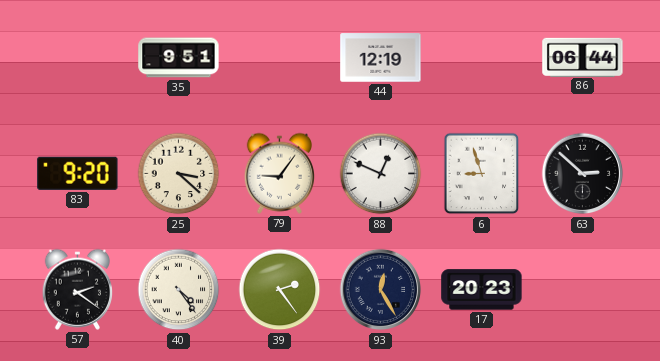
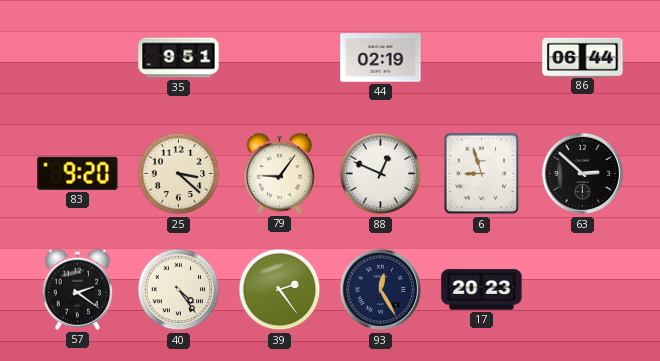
44: 12:19 -> 02:19
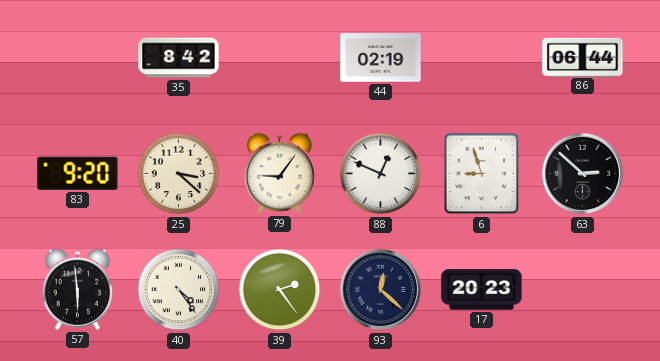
35: 9:51 -> 8:42
57: 2:21 -> 5:59
93: 12:25 -> 12:22
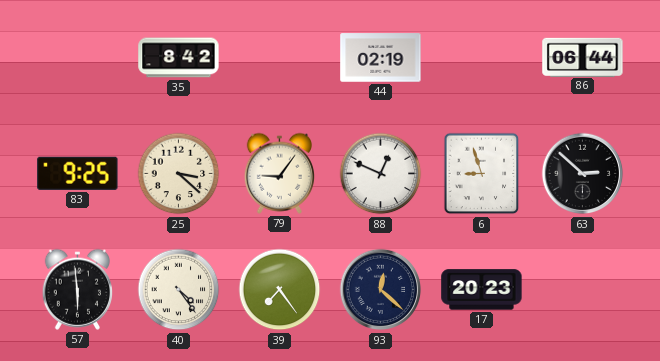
83: 9:20 -> 9:25
39: 2:24 -> 7:24
